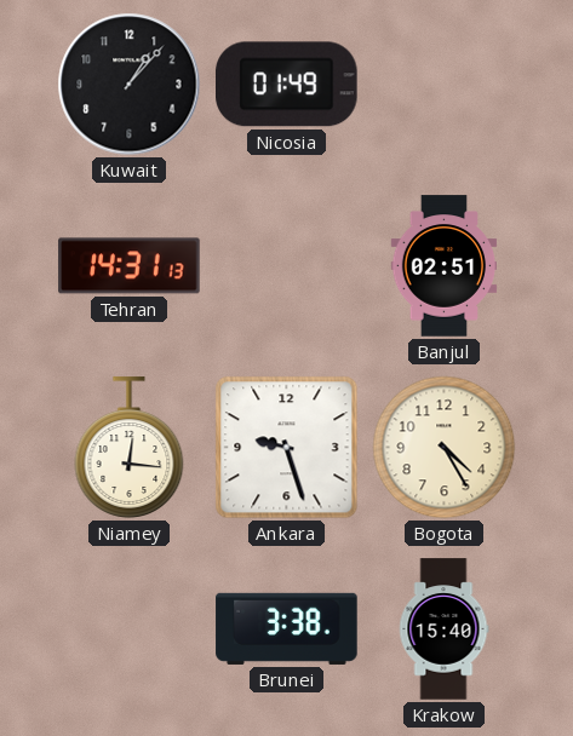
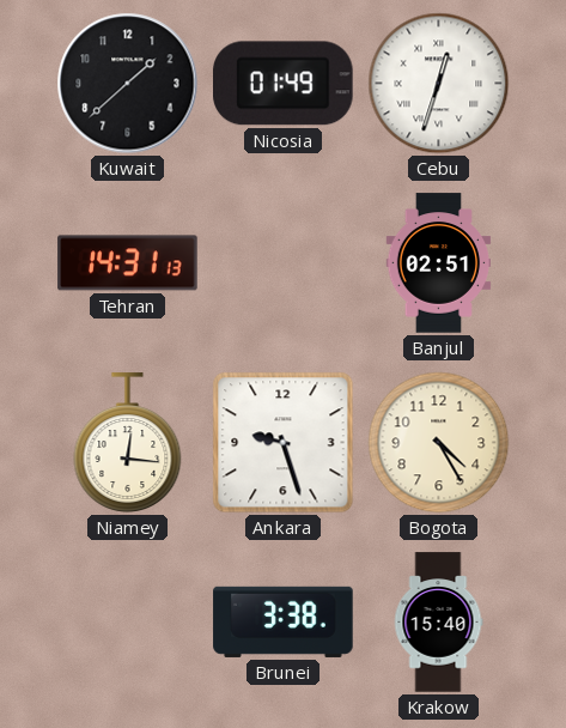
Kuwait: 1:07 -> 1:38
Cebu: none -> 12:33
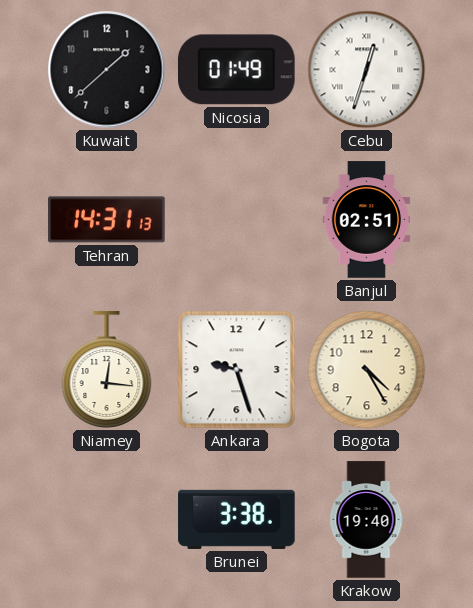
Krakow: 15:40 -> 19:40
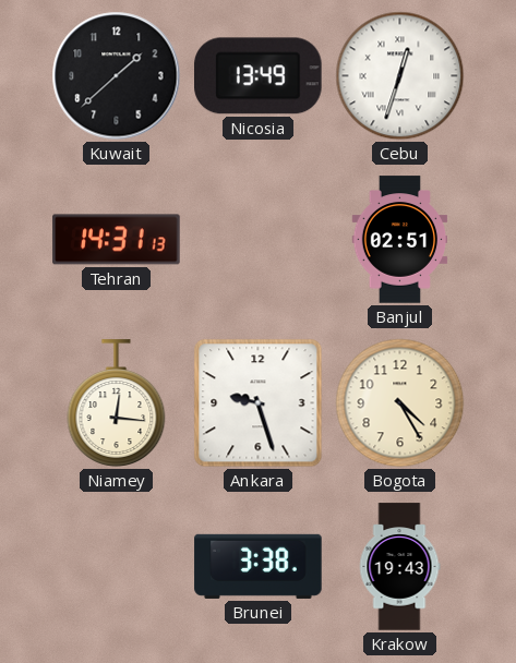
Nicosia: 01:49 -> 13:49
Krakow: 19:40 -> 19:43
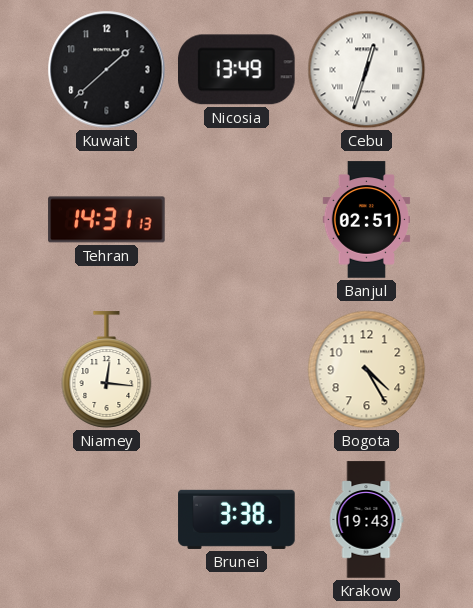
Ankara: 9:27 -> none
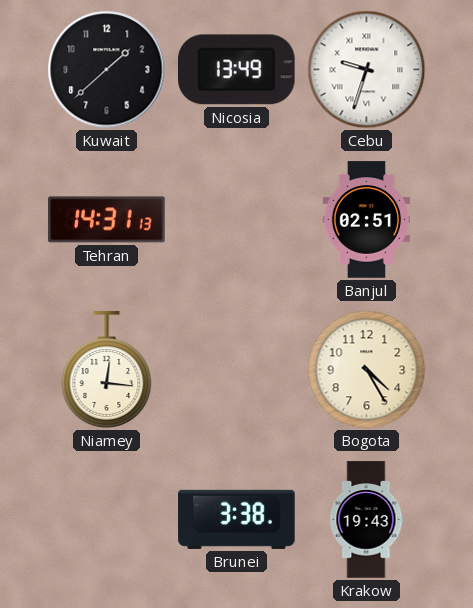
Cebu: 12:33 -> 9:33
